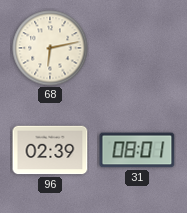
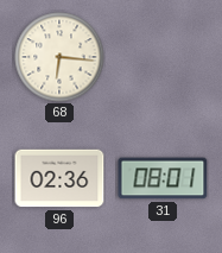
68: 6:13 -> 6:16
96: 02:39 -> 02:36
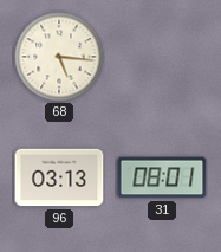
68: 6:16 -> 5:16
96: 02:36 -> 03:13
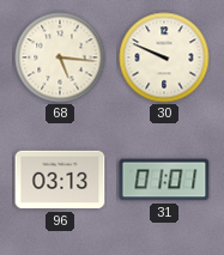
30: none -> 9:49
31: 08:01 -> 01:01
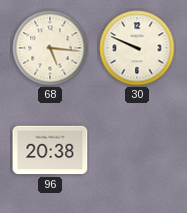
96: 03:13 -> 20:38
31: 01:01 -> none
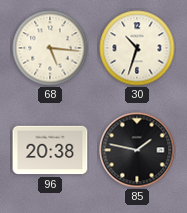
30: 9:49 -> 10:33
85: none -> 1:47
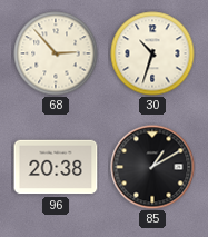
68: 5:16 -> 2:53
85: 1:47 -> 1:10
